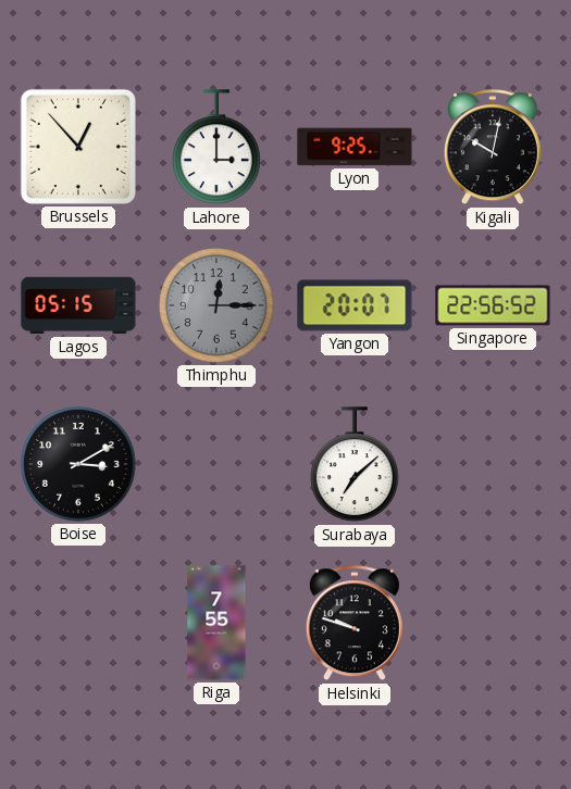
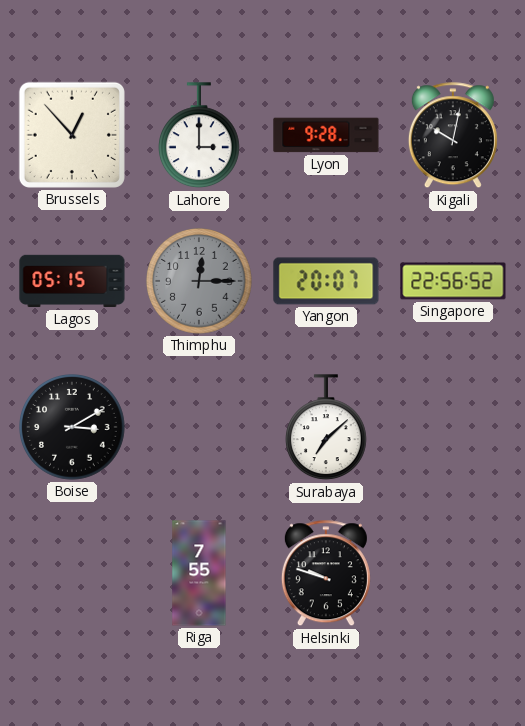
Lyon: 9:25 -> 9:28
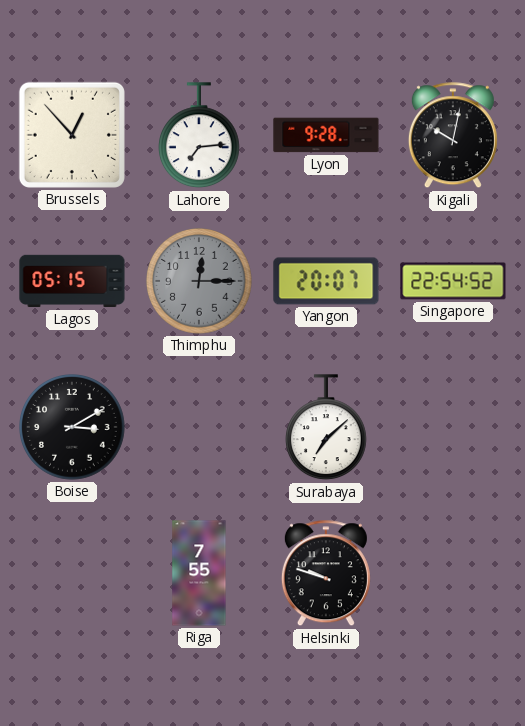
Lahore: 3:00 -> 7:14
Singapore: 22:56 -> 22:54
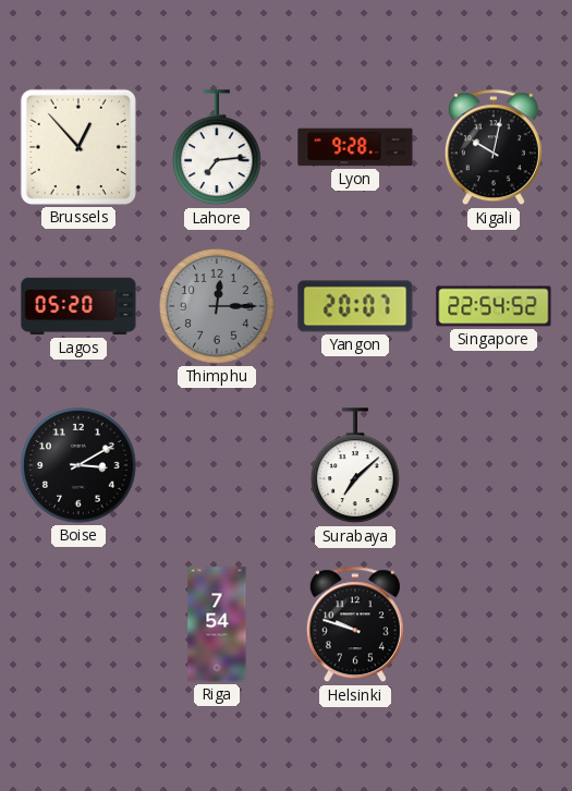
Lagos: 05:15 -> 05:20
Riga: 7:55 -> 7:54
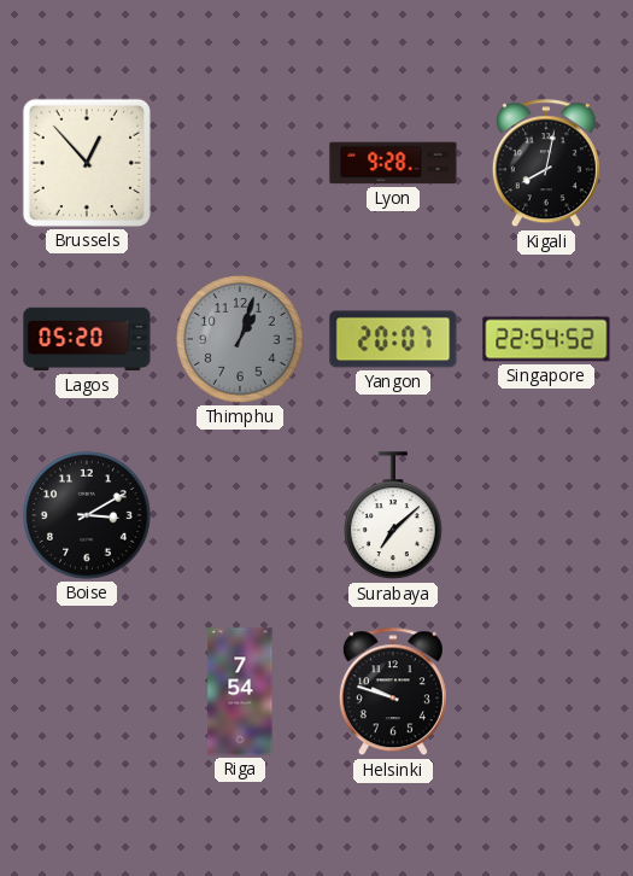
Lahore: 7:14 -> none
Kigali: 10:02 -> 8:02
Thimphu: 12:15 -> 1:03
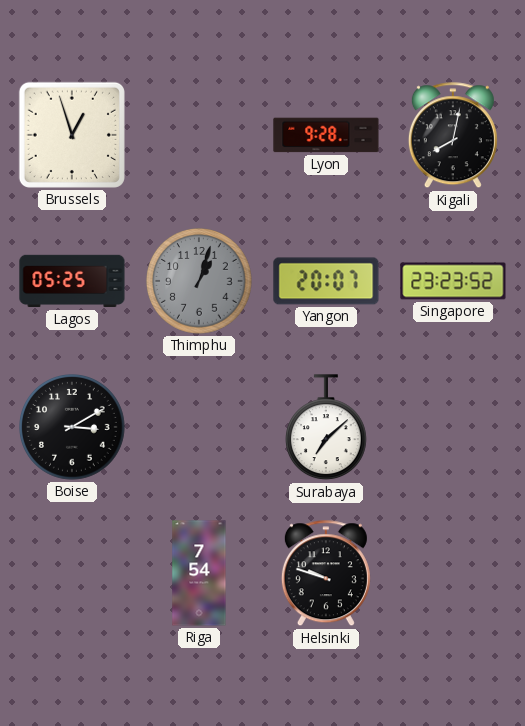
Brussels: 12:53 -> 12:57
Lagos: 05:20 -> 05:25
Singapore: 22:54 -> 23:23
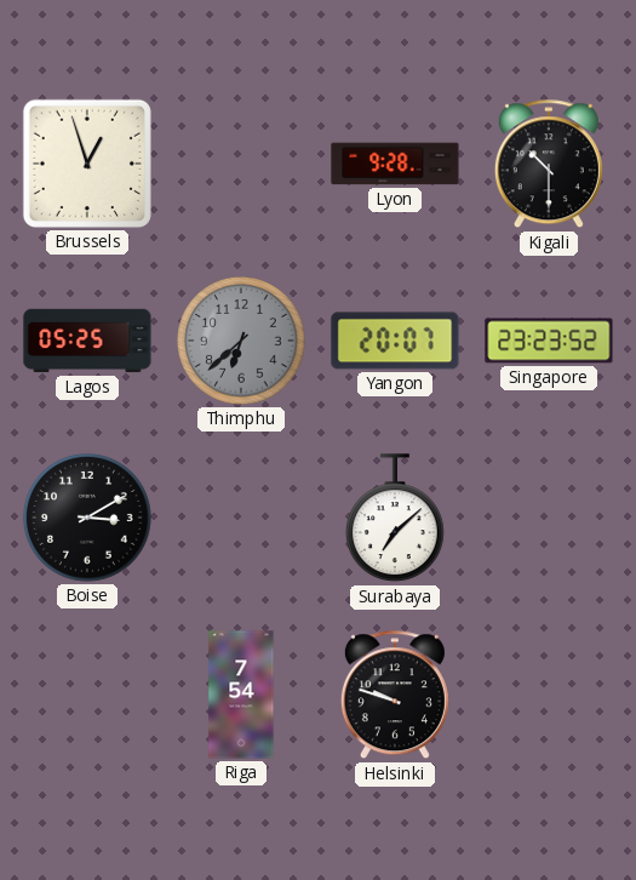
Kigali: 8:02 -> 10:30
Thimphu: 1:03 -> 6:38
